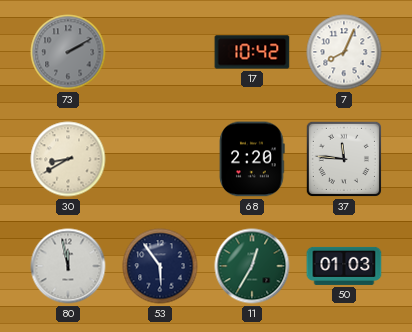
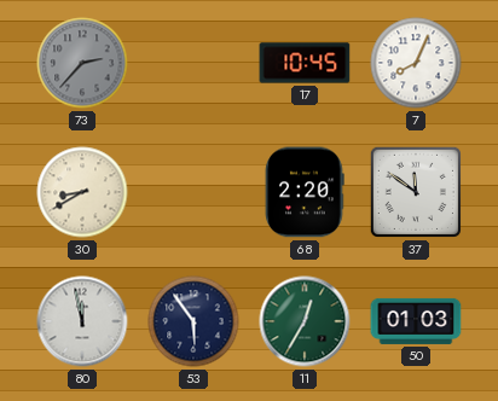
73: 2:10 -> 2:37
17: 10:42 -> 10:45
37: 11:46 -> 11:51
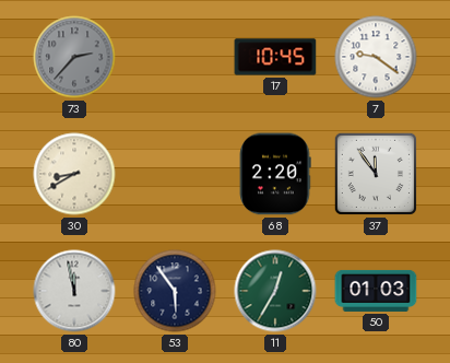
7: 8:04 -> 9:21
37: 11:51 -> 11:54
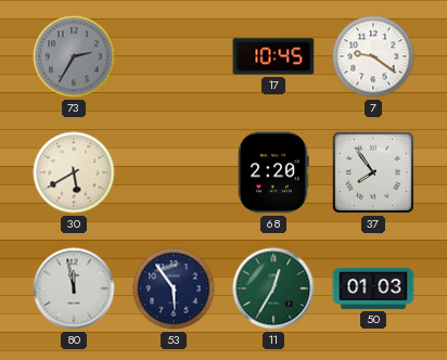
73: 2:37 -> 2:35
30: 8:40 -> 5:40
37: 11:54 -> 7:54
